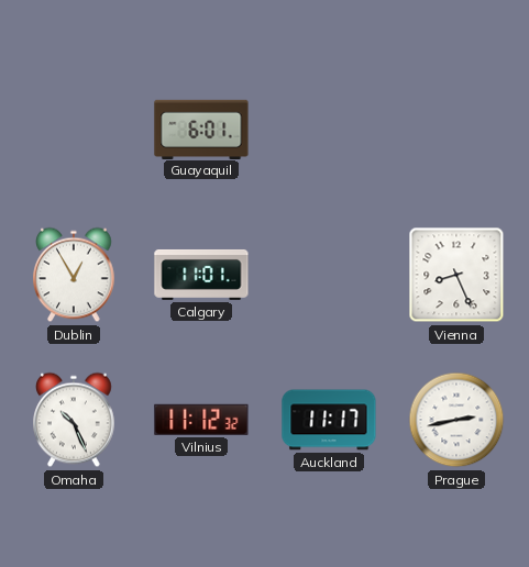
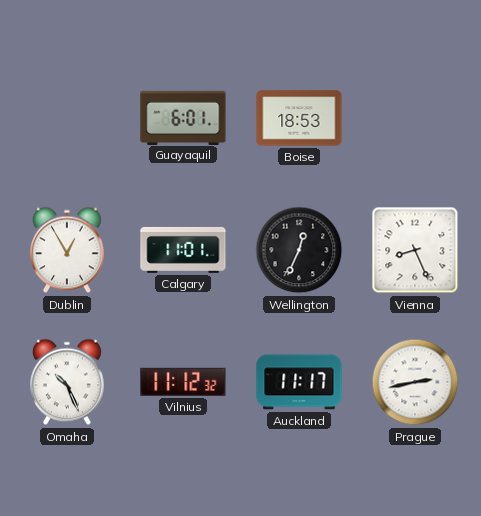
Boise: none -> 18:53
Wellington: none -> 12:34
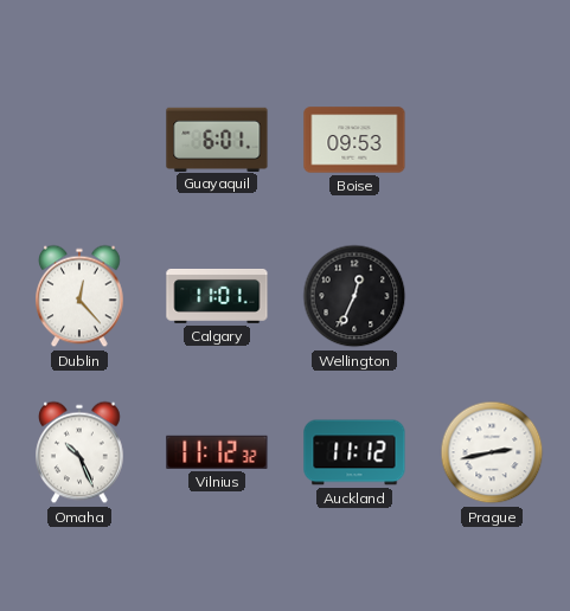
Boise: 18:53 -> 09:53
Dublin: 12:55 -> 12:23
Vienna: 8:26 -> none
Auckland: 11:17 -> 11:12
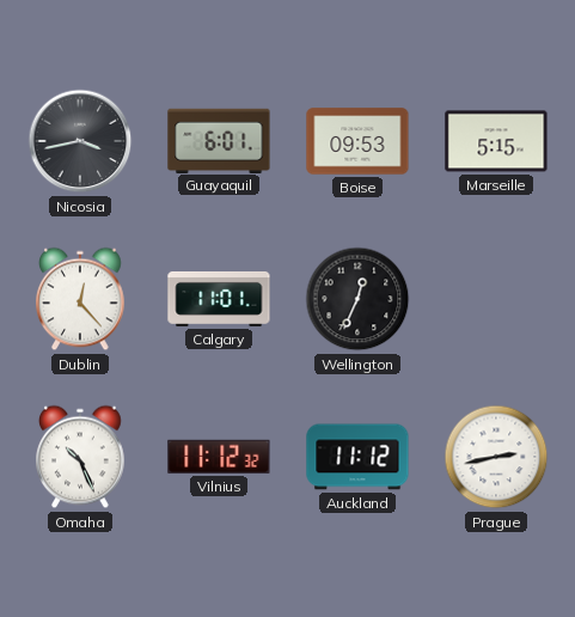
Nicosia: none -> 3:43
Marseille: none -> 5:15
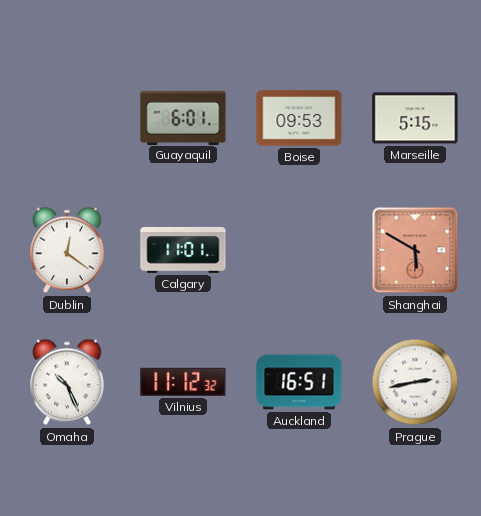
Nicosia: 3:43 -> none
Dublin: 12:23 -> 12:21
Wellington: 12:34 -> none
Shanghai: none -> 5:50
Auckland: 11:12 -> 16:51
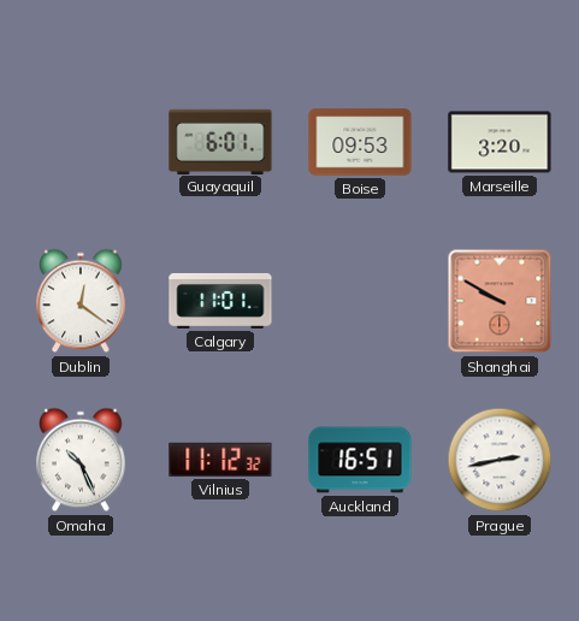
Marseille: 5:15 -> 3:20
Shanghai: 5:50 -> 9:50
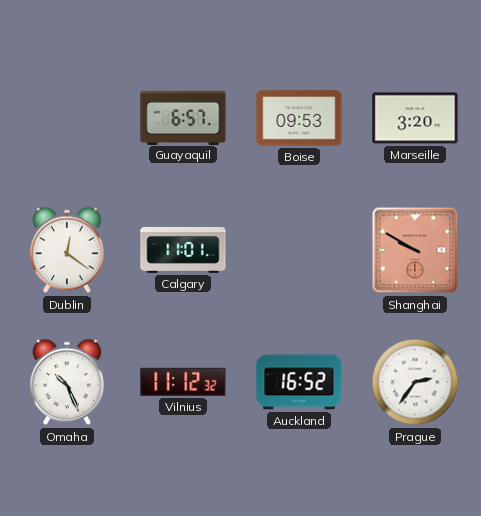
Guayaquil: 6:01 -> 6:57
Auckland: 16:51 -> 16:52
Prague: 2:43 -> 2:36
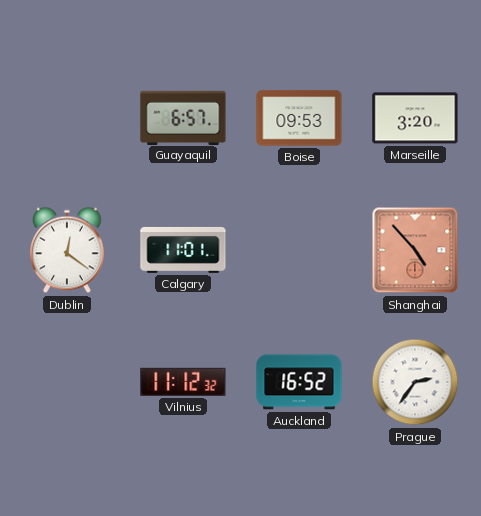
Shanghai: 9:50 -> 4:53
Omaha: 10:26 -> none
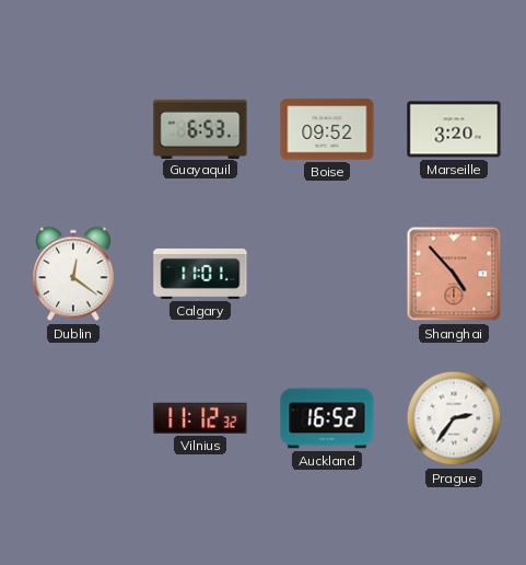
Guayaquil: 6:57 -> 6:53
Boise: 09:53 -> 09:52
